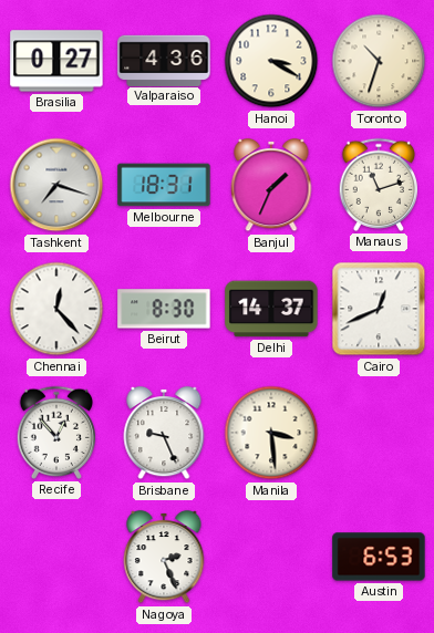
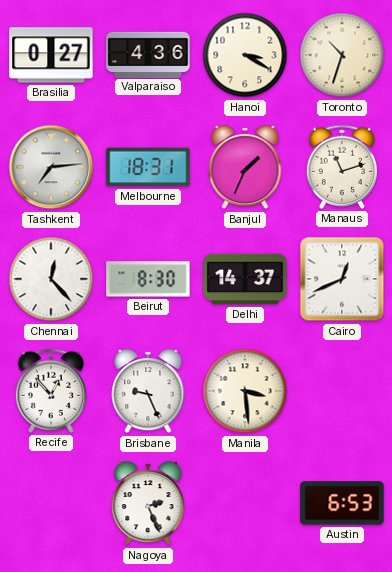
Tashkent: 7:18 -> 7:14
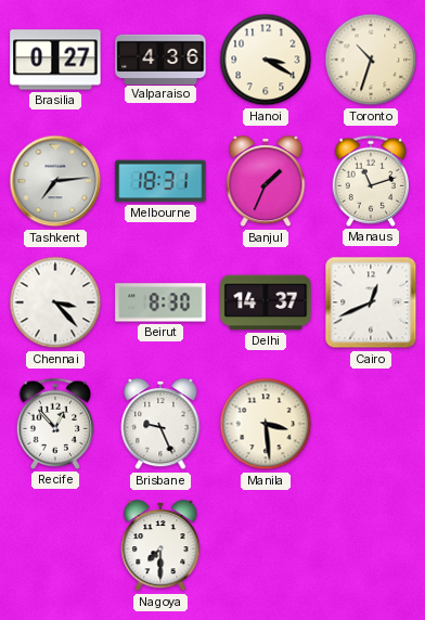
Chennai: 12:23 -> 3:23
Nagoya: 2:26 -> 7:30
Austin: 6:53 -> none
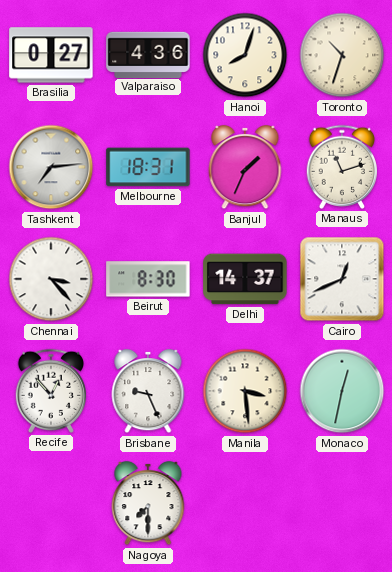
Hanoi: 3:20 -> 8:03
Monaco: none -> 12:32
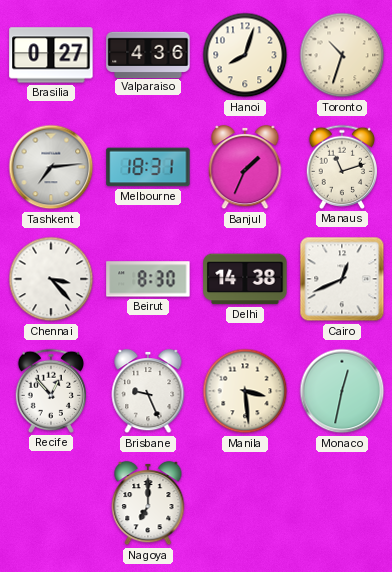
Delhi: 14:37 -> 14:38
Nagoya: 7:30 -> 7:00
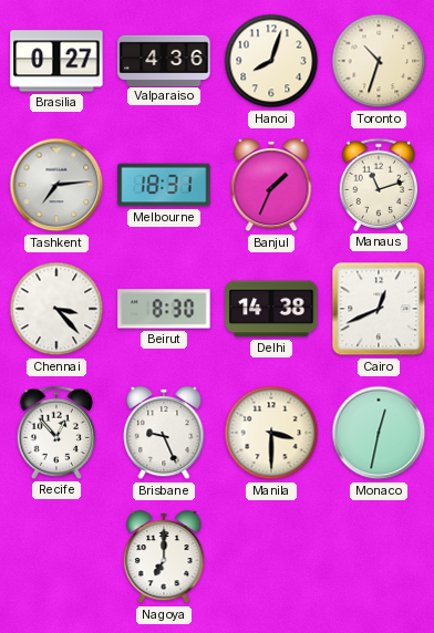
Manila: 3:29 -> 3:30
